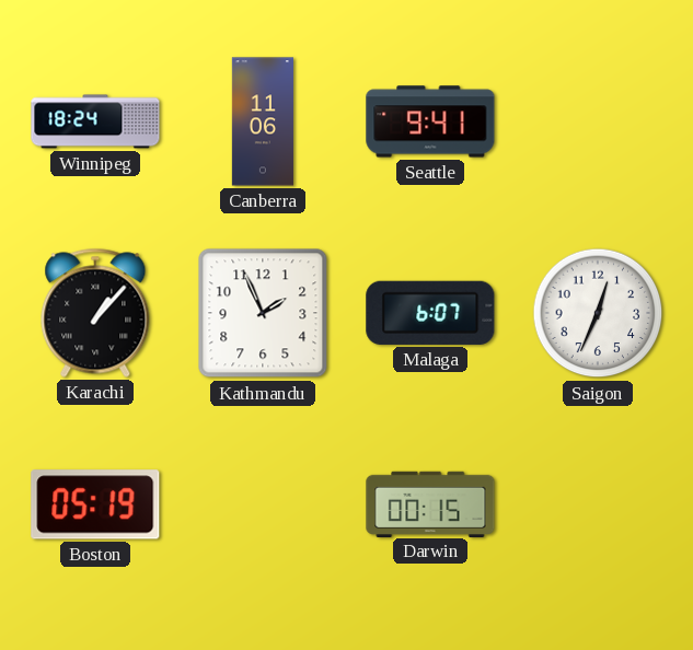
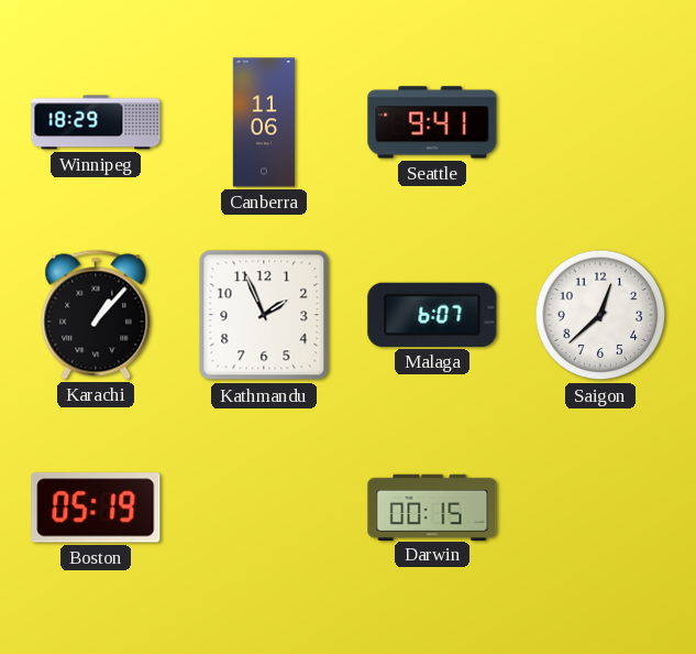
Winnipeg: 18:24 -> 18:29
Saigon: 12:34 -> 12:38
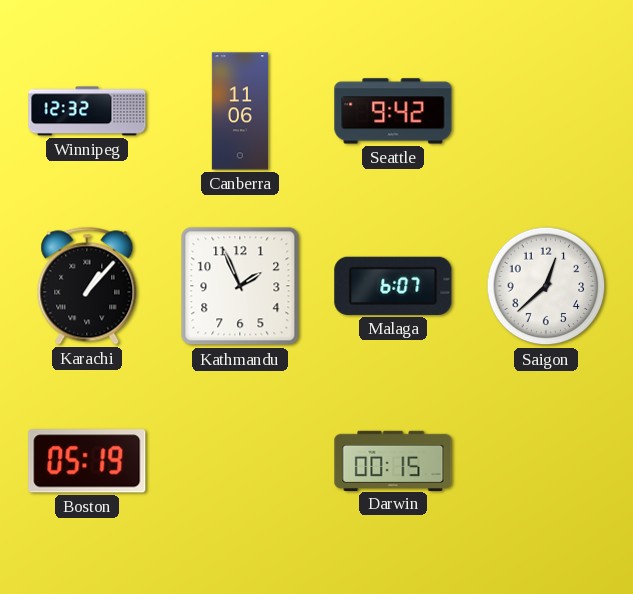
Winnipeg: 18:29 -> 12:32
Seattle: 9:41 -> 9:42
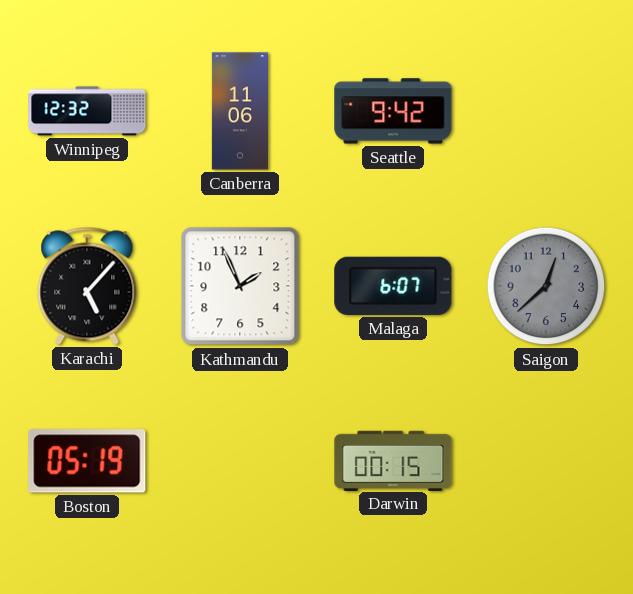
Karachi: 1:07 -> 5:07
Saigon dial: white -> grey
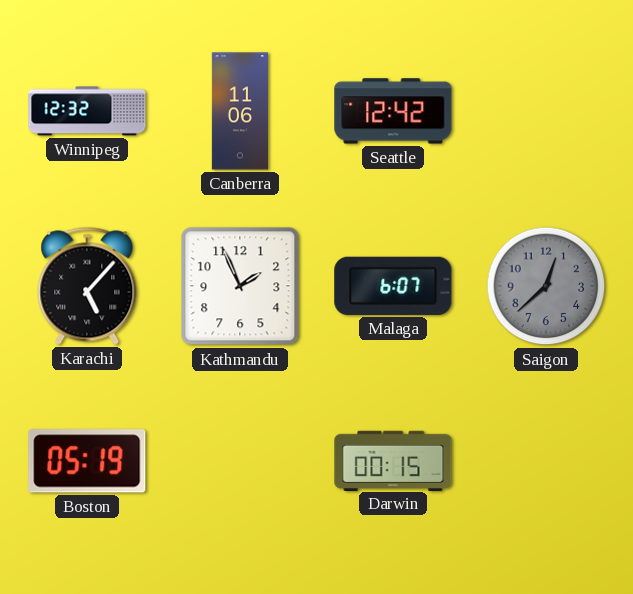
Seattle: 9:42 -> 12:42
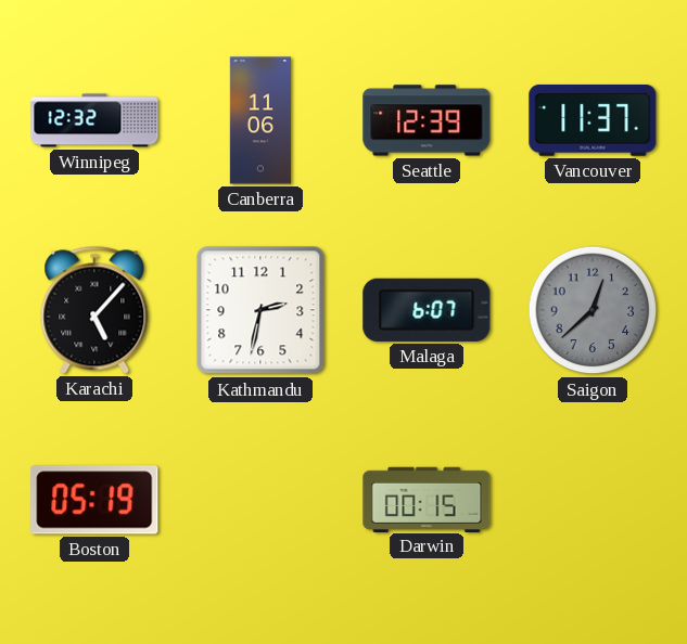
Seattle: 12:42 -> 12:39
Vancouver: none -> 11:37
Kathmandu: 1:56 -> 2:32
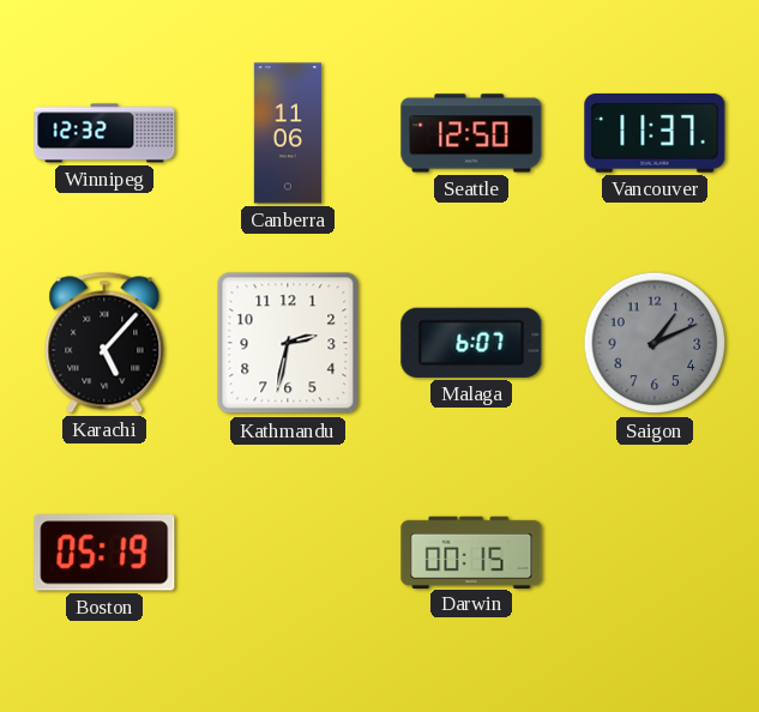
Seattle: 12:39 -> 12:50
Saigon: 12:38 -> 1:11
